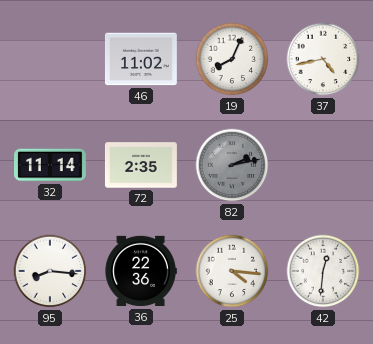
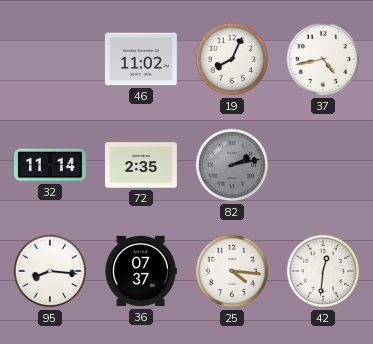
36: 22:36 -> 07:37
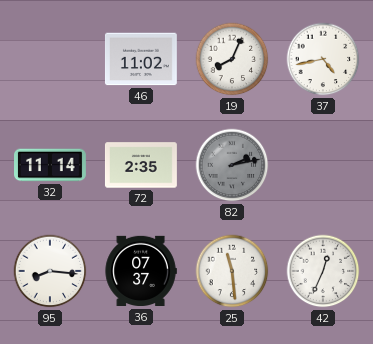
25: 4:16 -> 11:29
42: 12:31 -> 12:34
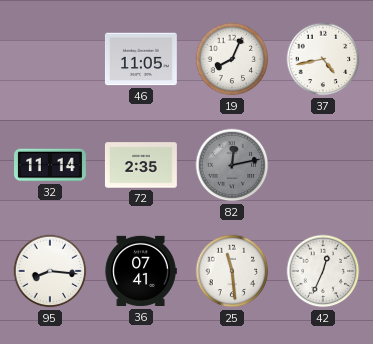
46: 11:02 -> 11:05
82: 2:13 -> 12:13
36: 07:37 -> 07:41
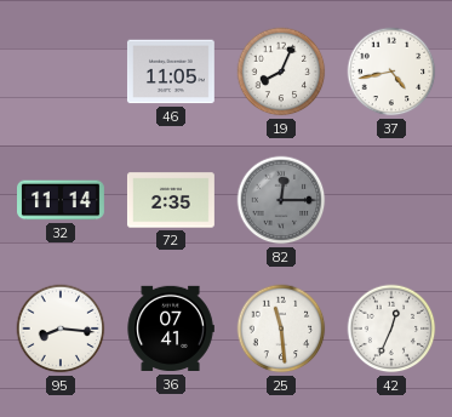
82: 12:13 -> 12:15
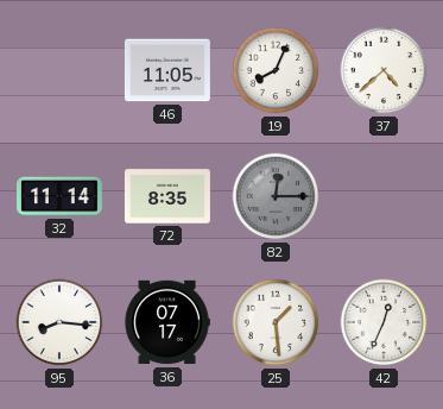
37: 4:43 -> 4:38
72: 2:35 -> 8:35
36: 07:41 -> 07:17
25: 11:29 -> 1:29
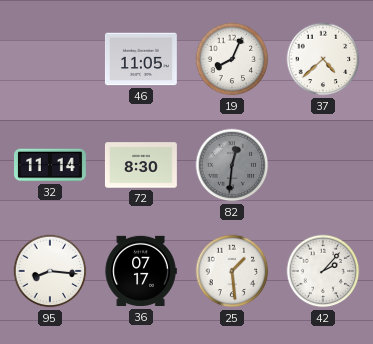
72: 8:35 -> 8:30
82: 12:15 -> 12:31
42: 12:34 -> 2:07
